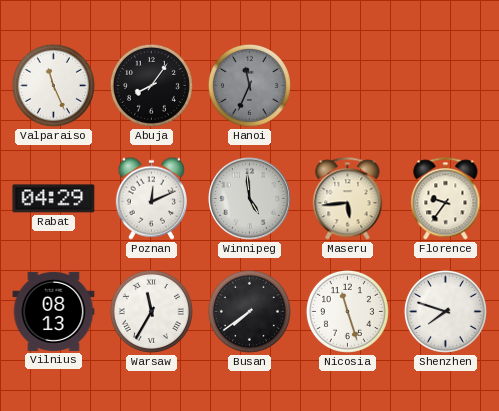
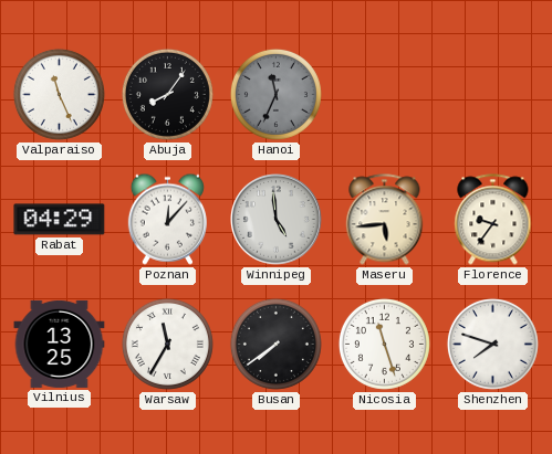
Poznan: 12:11 -> 12:07
Vilnius: 08:13 -> 13:25
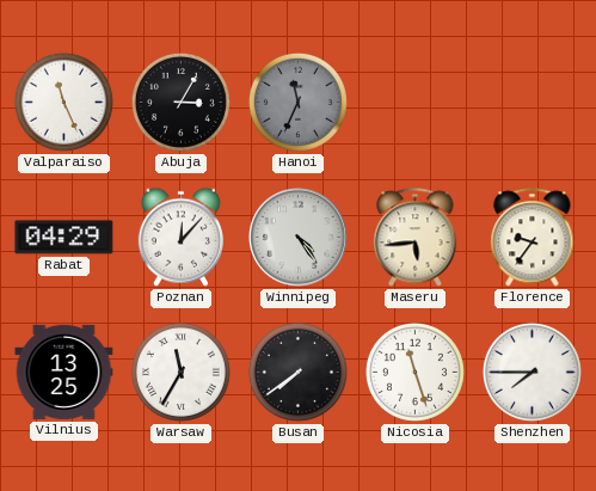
Abuja: 8:06 -> 3:05
Winnipeg: 4:59 -> 4:24
Shenzhen: 7:48 -> 7:45
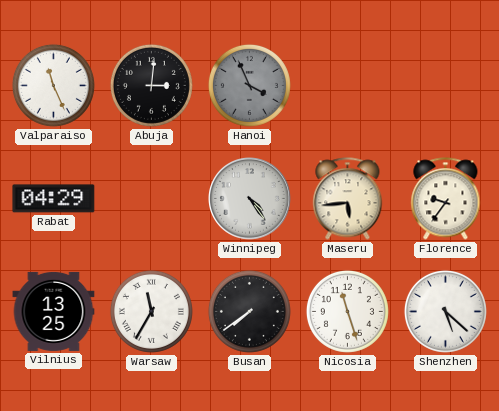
Abuja: 3:05 -> 3:01
Hanoi: 11:34 -> 3:56
Poznan: 12:07 -> none
Shenzhen: 7:45 -> 5:22
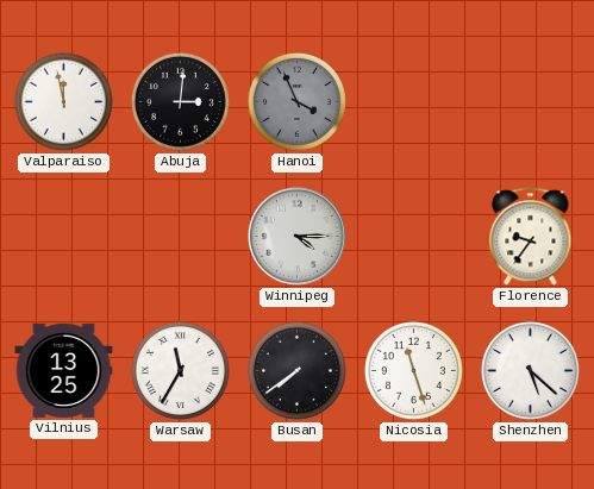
Valparaiso: 11:26 -> 11:58
Rabat: 04:29 -> none
Winnipeg: 4:24 -> 4:15
Maseru: 5:44 -> none
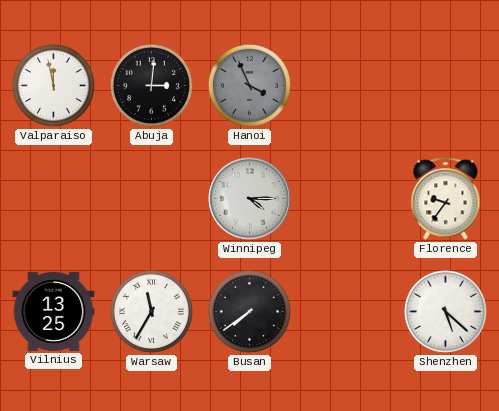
Nicosia: 11:27 -> none
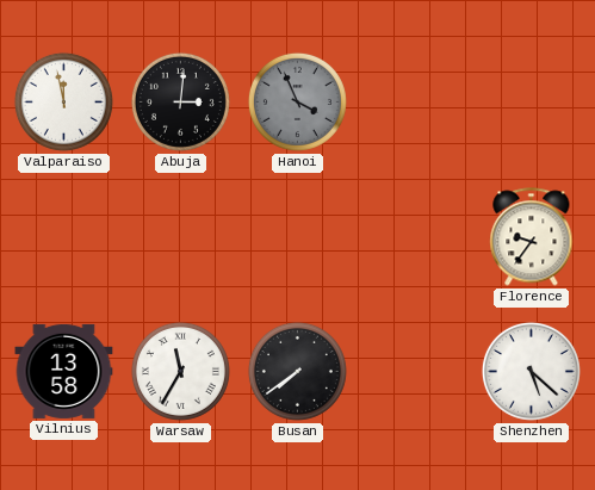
Winnipeg: 4:15 -> none
Vilnius: 13:25 -> 13:58
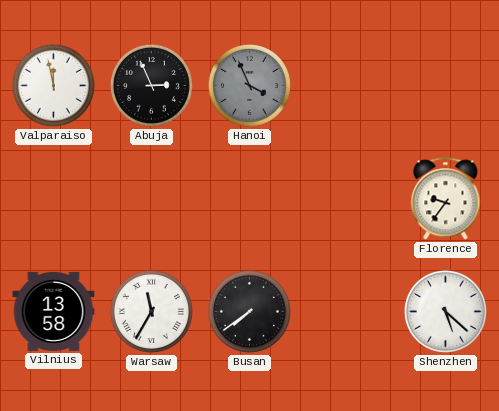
Abuja: 3:01 -> 2:56
